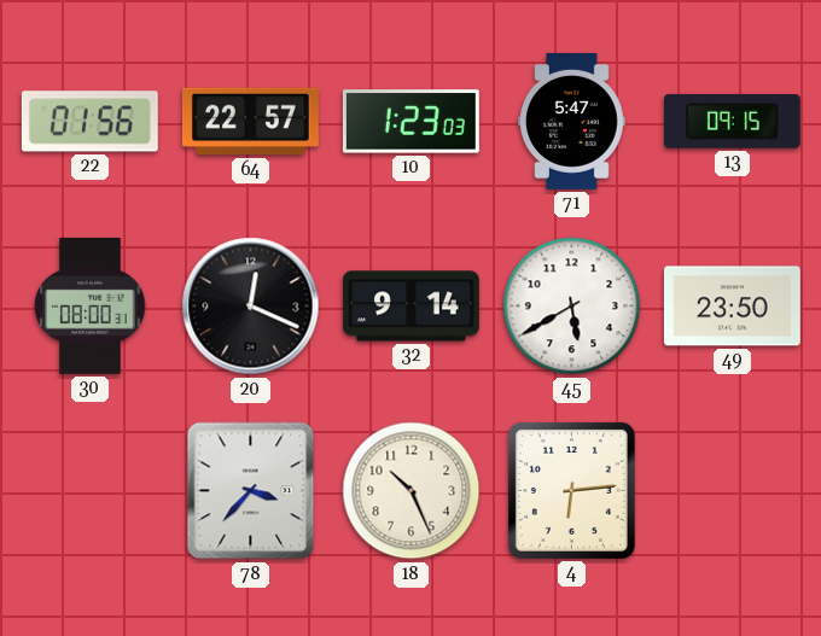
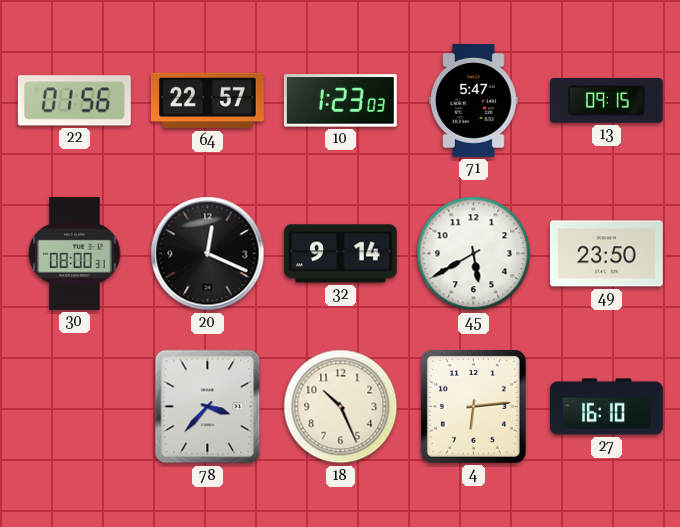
27: none -> 16:10
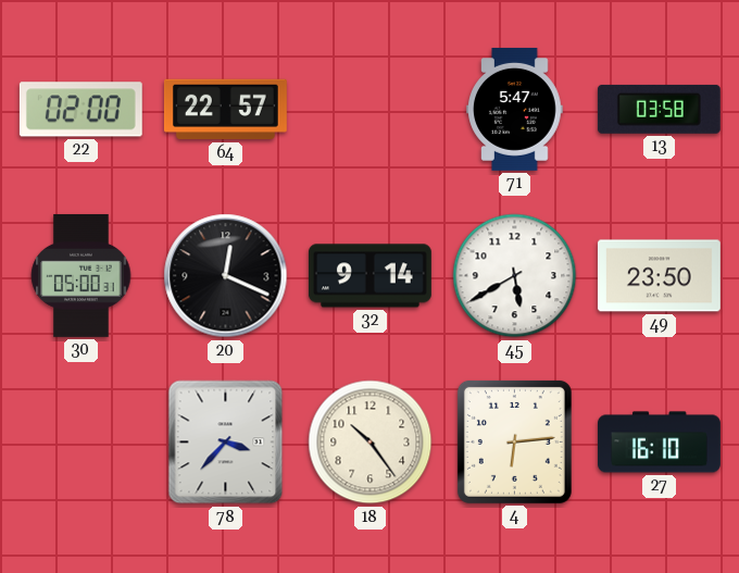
22: 01:56 -> 02:00
10: 1:23 -> none
13: 09:15 -> 03:58
30: 08:00 -> 05:00
18: 10:26 -> 10:24
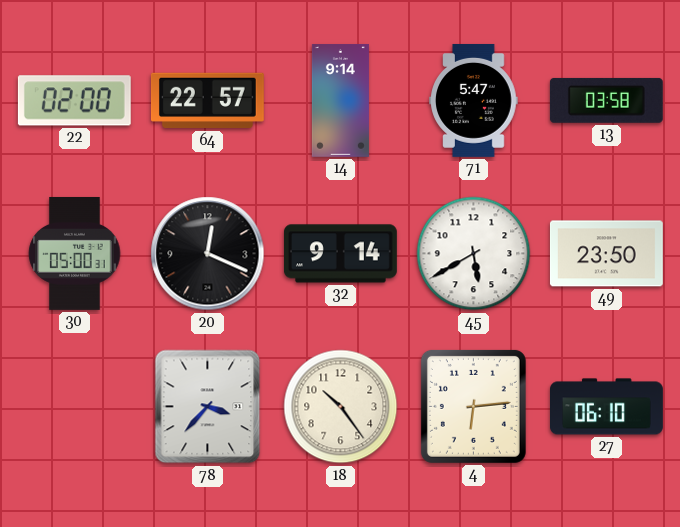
14: none -> 9:14
27: 16:10 -> 06:10
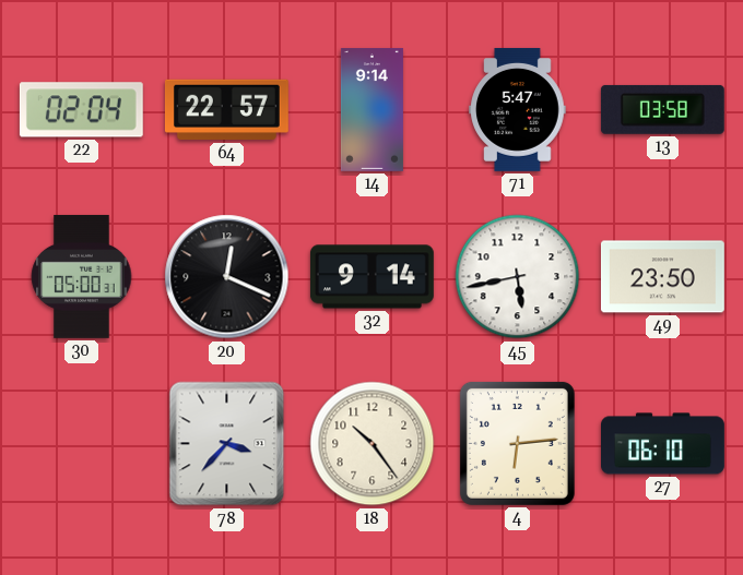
22: 02:00 -> 02:04
45: 5:40 -> 5:43
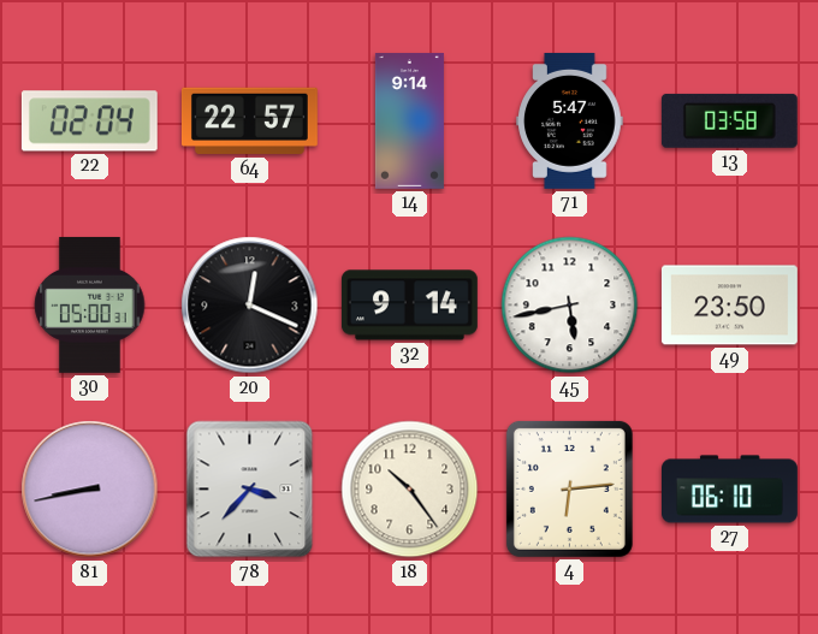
81: none -> 8:43
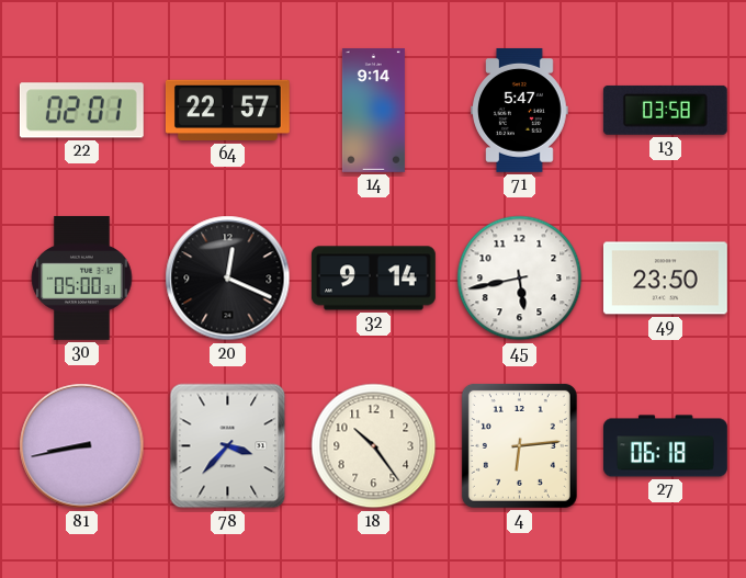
22: 02:04 -> 02:01
27: 06:10 -> 06:18
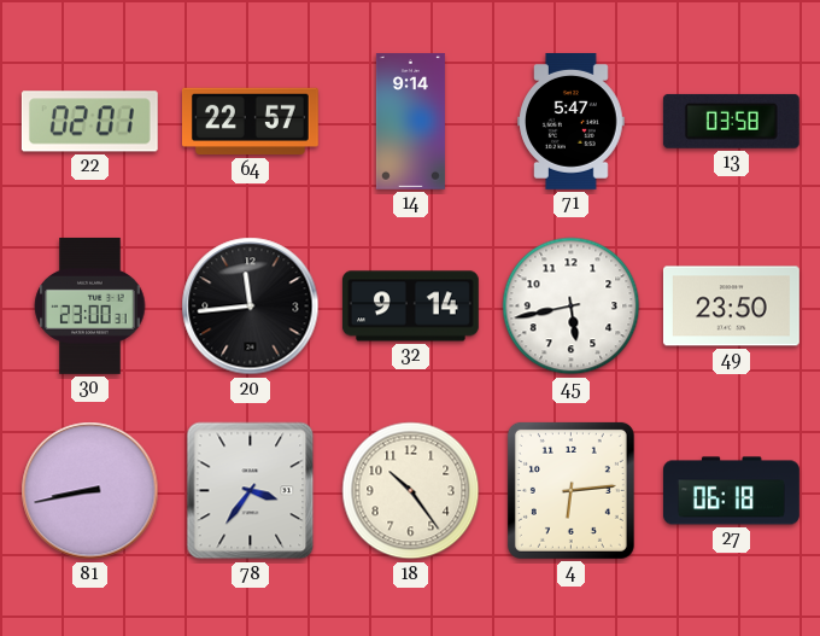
30: 05:00 -> 23:00
20: 12:19 -> 11:44
78: 3:37 -> 3:36
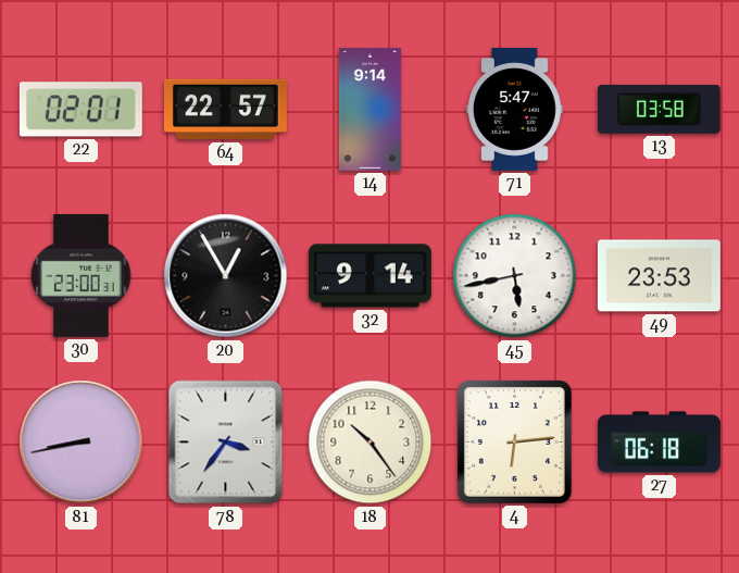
20: 11:44 -> 12:55
49: 23:50 -> 23:53
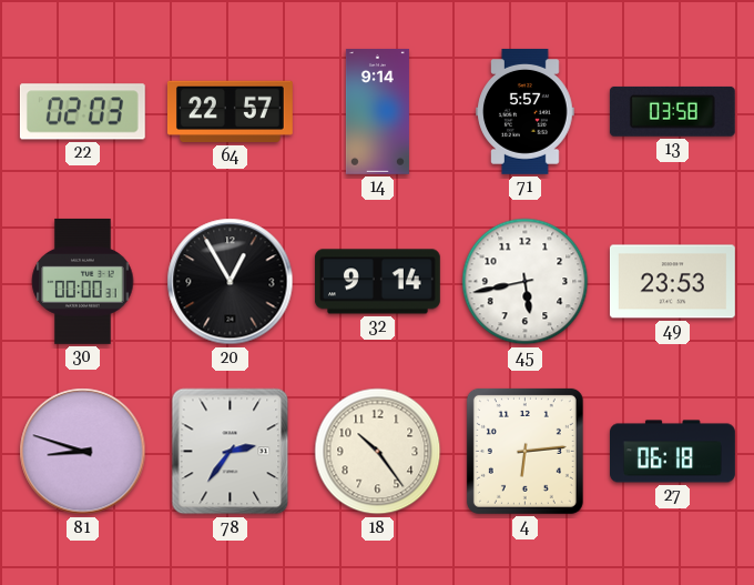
22: 02:01 -> 02:03
71: 5:47 -> 5:57
30: 23:00 -> 00:00
81: 8:43 -> 8:48
78: 3:36 -> 2:36
